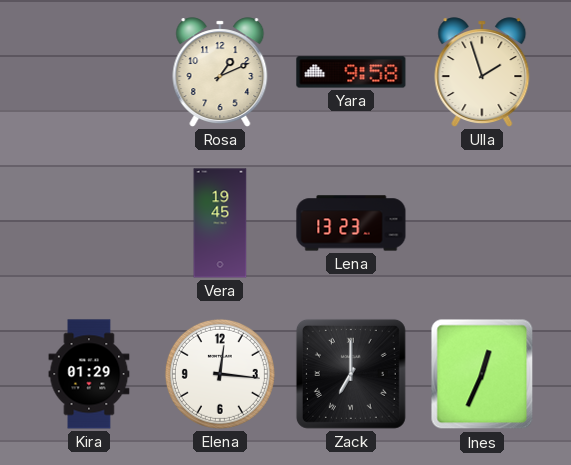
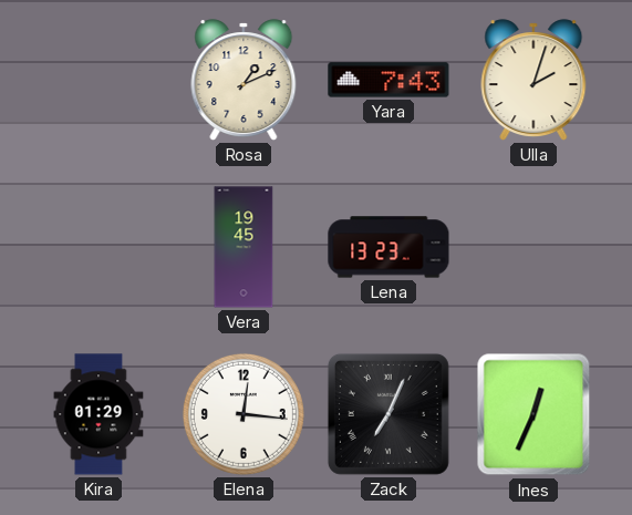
Yara: 9:58 -> 7:43
Ulla: 1:57 -> 2:03
Zack: 7:00 -> 7:04
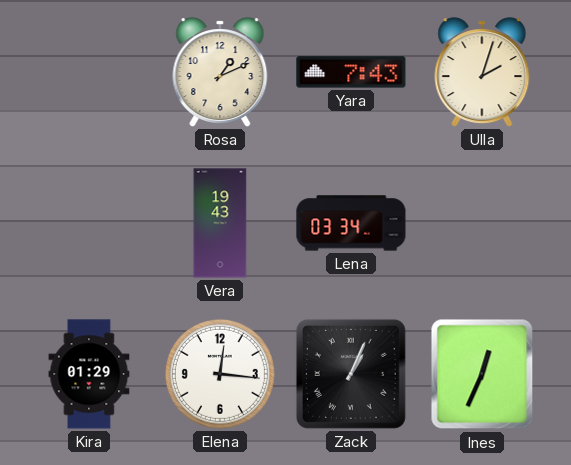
Vera: 19:45 -> 19:43
Lena: 13:23 -> 03:34
Zack: 7:04 -> 1:04
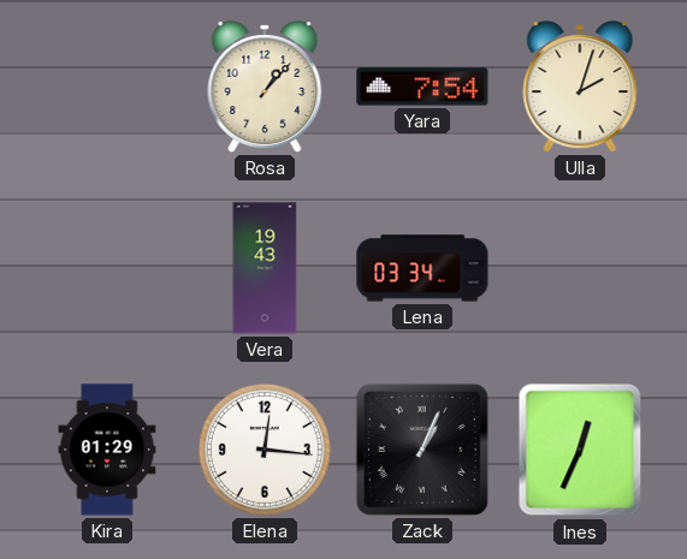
Rosa: 1:11 -> 1:07
Yara: 7:43 -> 7:54
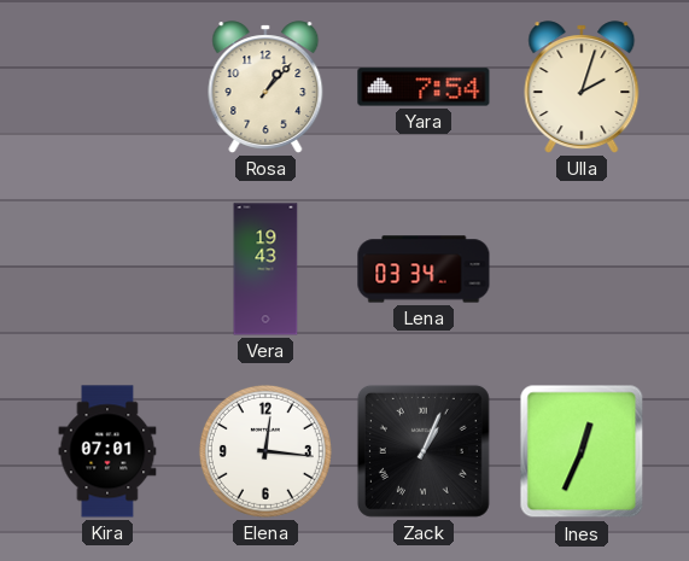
Kira: 01:29 -> 07:01
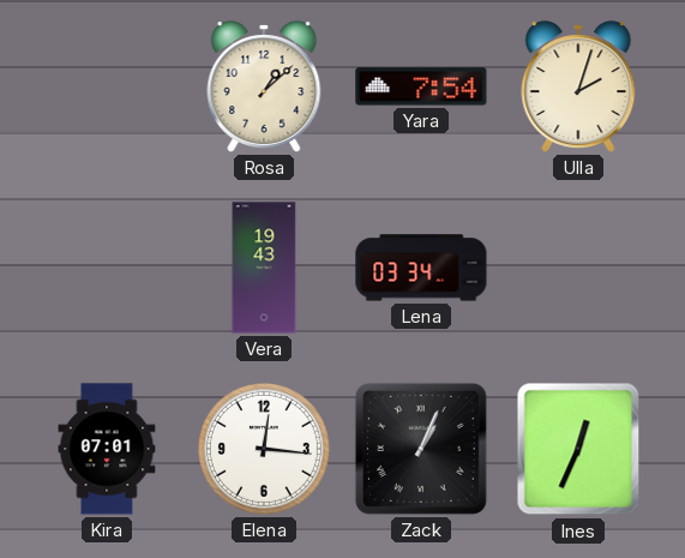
Rosa: 1:07 -> 1:08
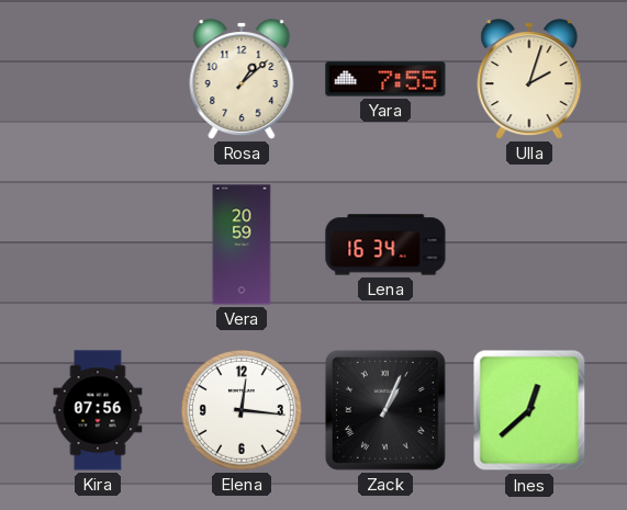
Yara: 7:54 -> 7:55
Vera: 19:43 -> 20:59
Lena: 03:34 -> 16:34
Kira: 07:01 -> 07:56
Ines: 12:34 -> 12:38
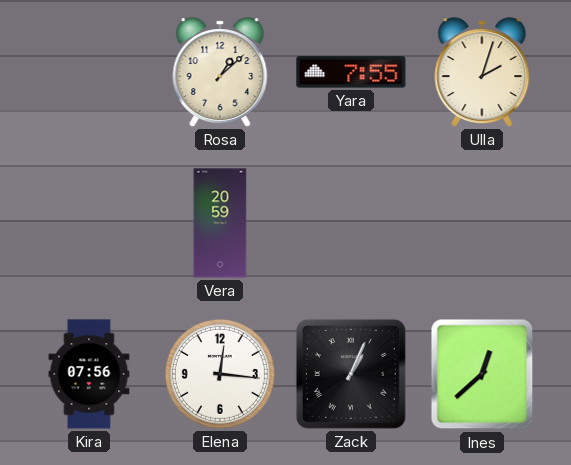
Lena: 16:34 -> none
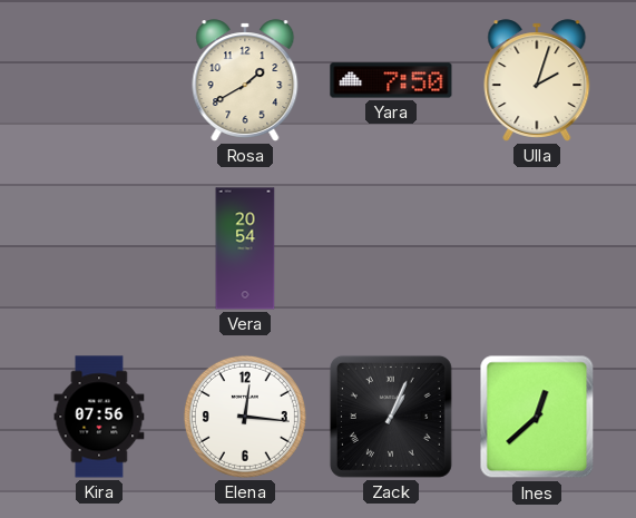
Rosa: 1:08 -> 1:40
Yara: 7:55 -> 7:50
Vera: 20:59 -> 20:54
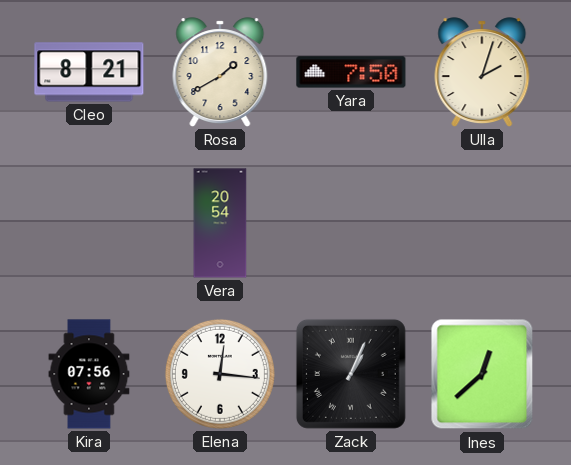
Cleo: none -> 8:21
